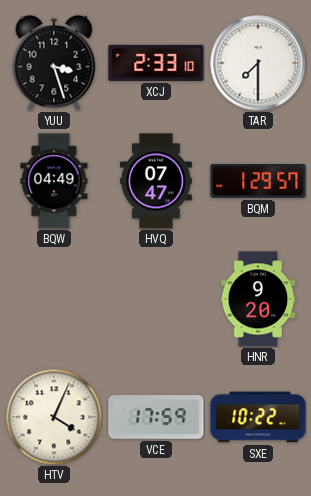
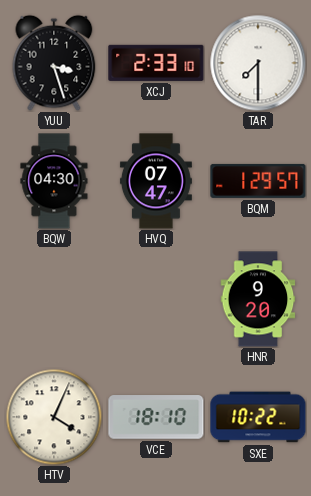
BQW: 04:49 -> 04:30
VCE: 17:59 -> 18:10
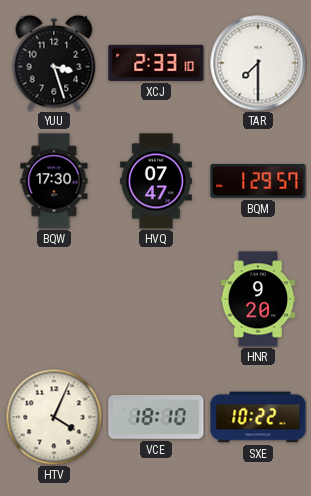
BQW: 04:30 -> 17:30
